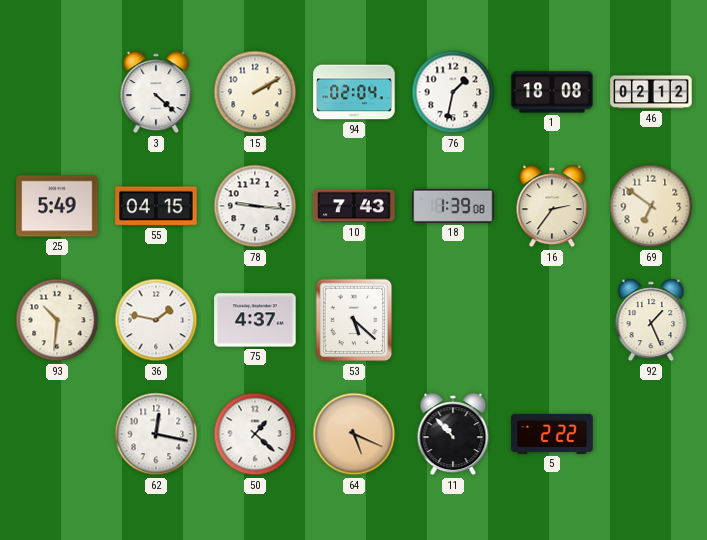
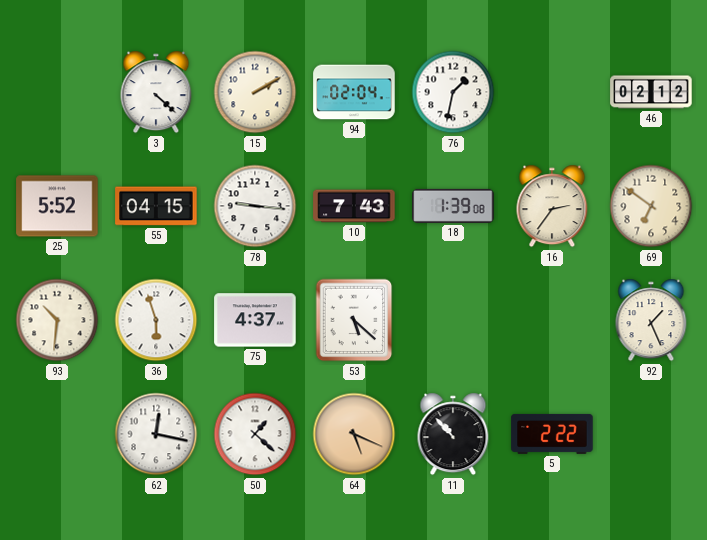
1: 18:08 -> none
25: 5:49 -> 5:52
36: 1:47 -> 5:57
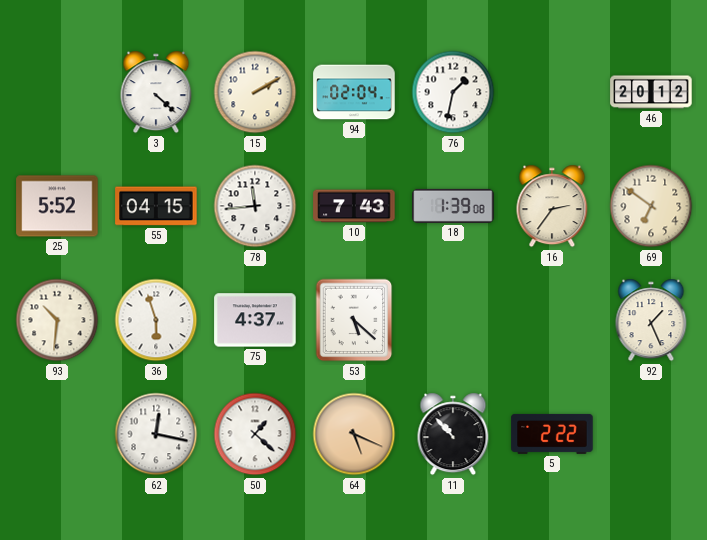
46: 02:12 -> 20:12
78: 9:16 -> 11:44
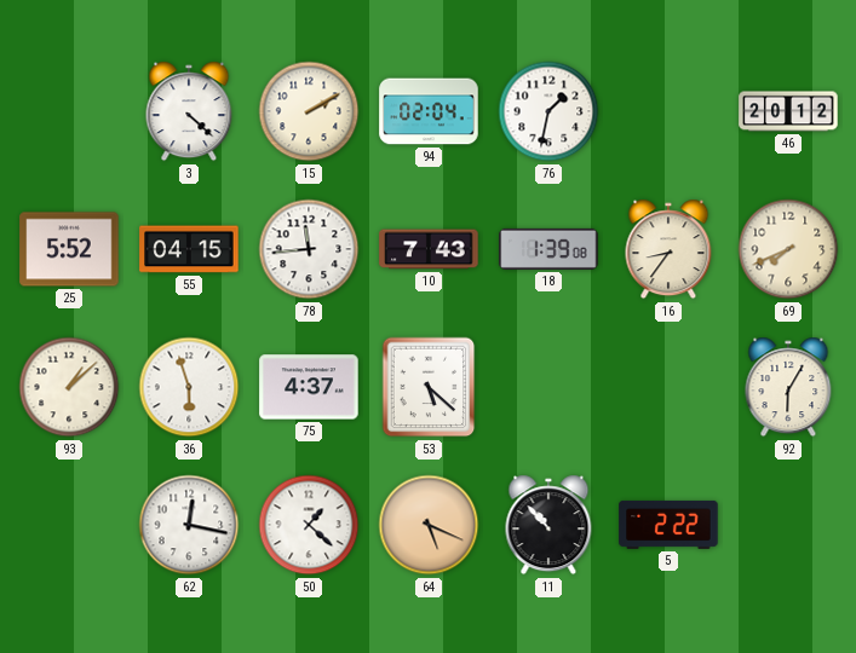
16: 2:36 -> 8:36
69: 6:51 -> 7:41
93: 10:31 -> 1:08
92: 1:26 -> 6:05
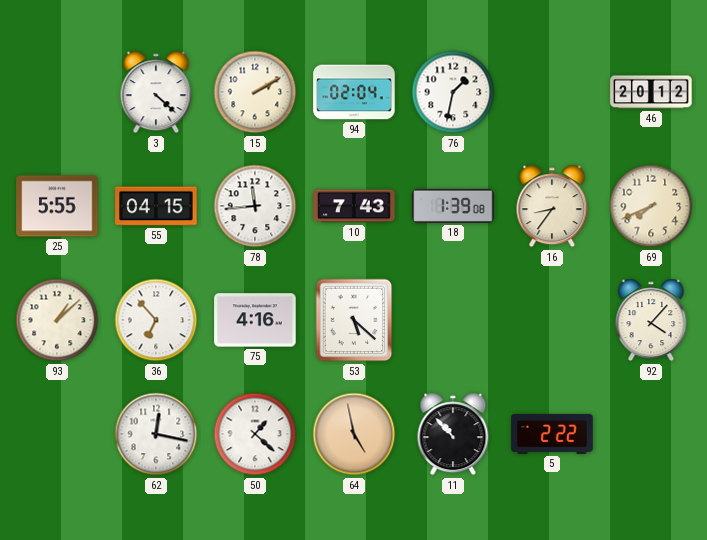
25: 5:52 -> 5:55
36: 5:57 -> 6:53
75: 4:37 -> 4:16
92: 6:05 -> 4:07
64: 5:19 -> 4:58
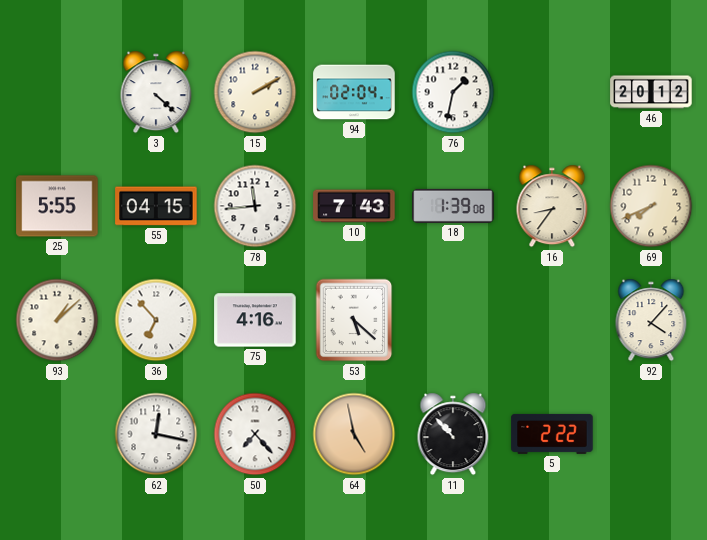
50: 1:22 -> 7:23
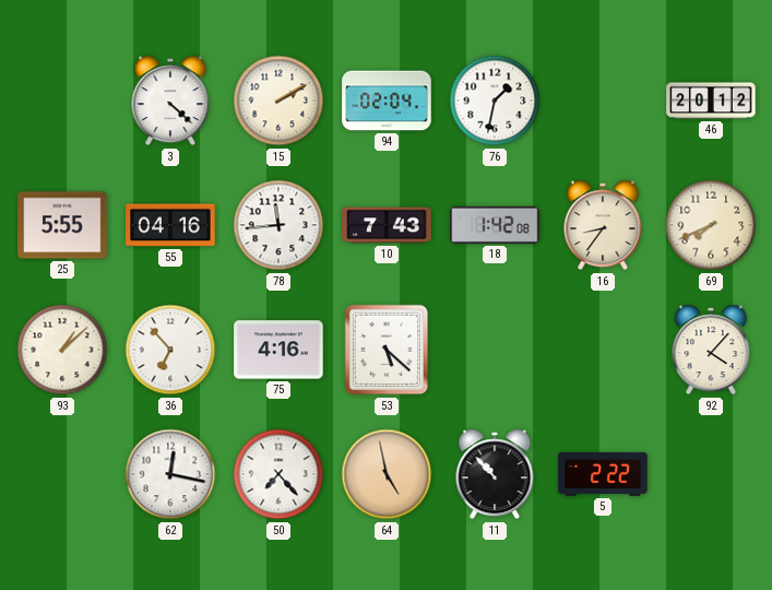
55: 04:15 -> 04:16
18: 1:39 -> 1:42
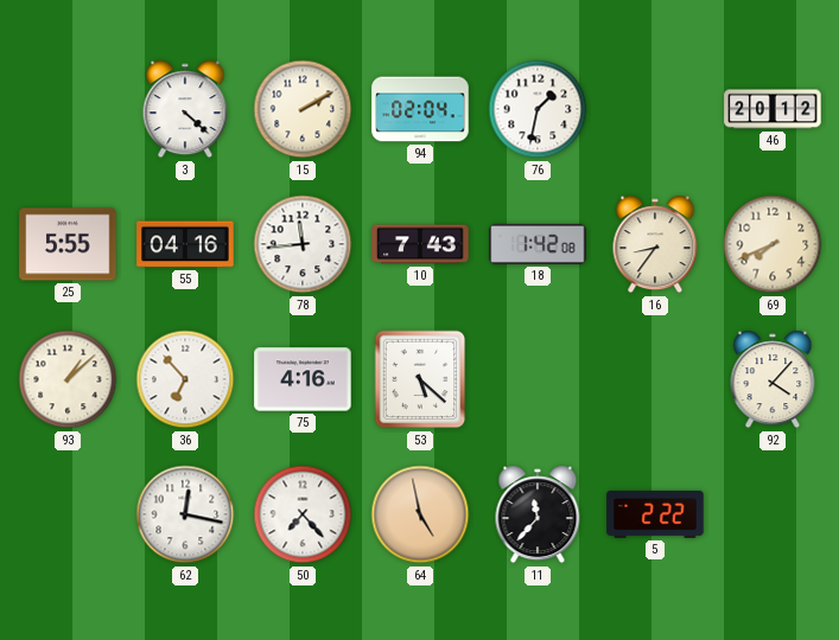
11: 10:53 -> 11:37
